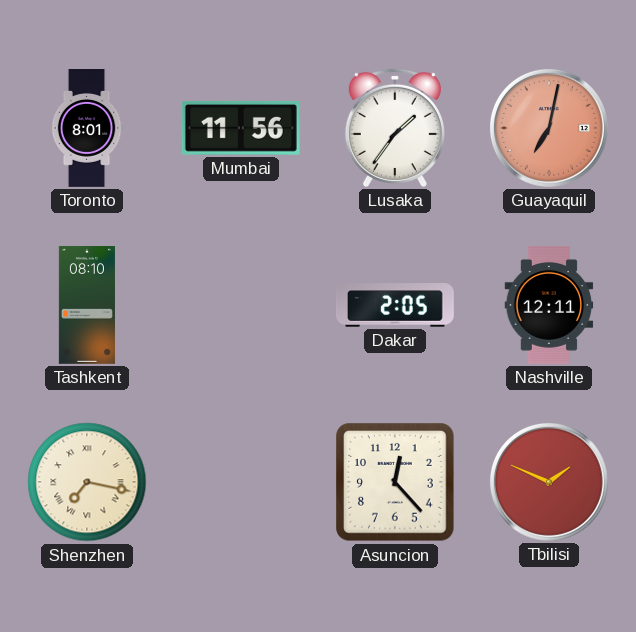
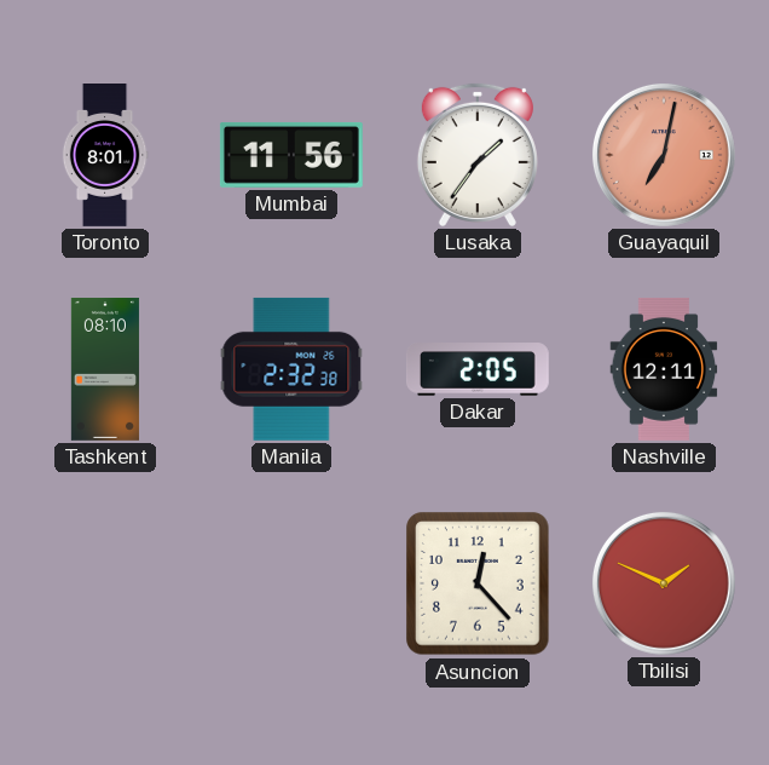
Manila: none -> 2:32
Shenzhen: 7:17 -> none
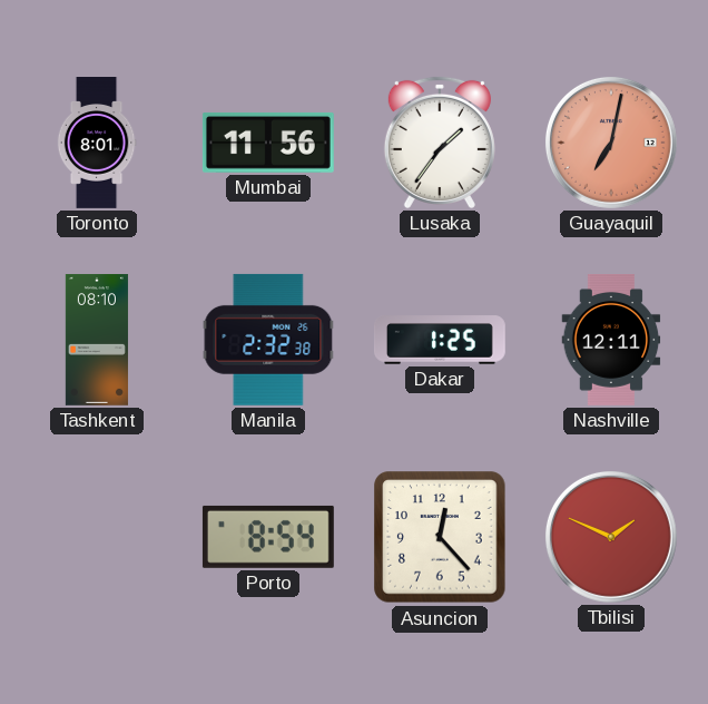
Dakar: 2:05 -> 1:25
Porto: none -> 8:54
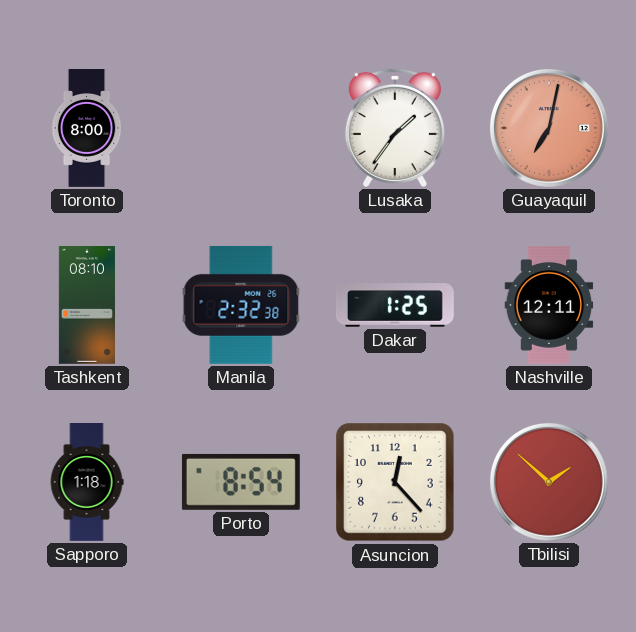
Toronto: 8:01 -> 8:00
Mumbai: 11:56 -> none
Sapporo: none -> 1:18
Tbilisi: 1:49 -> 1:52
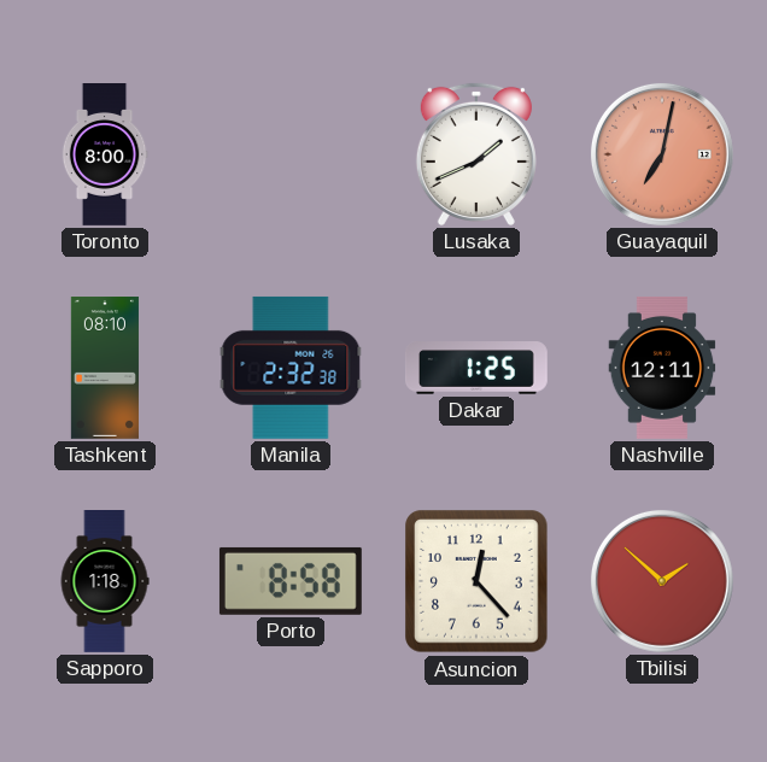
Lusaka: 1:36 -> 1:41
Porto: 8:54 -> 8:58
